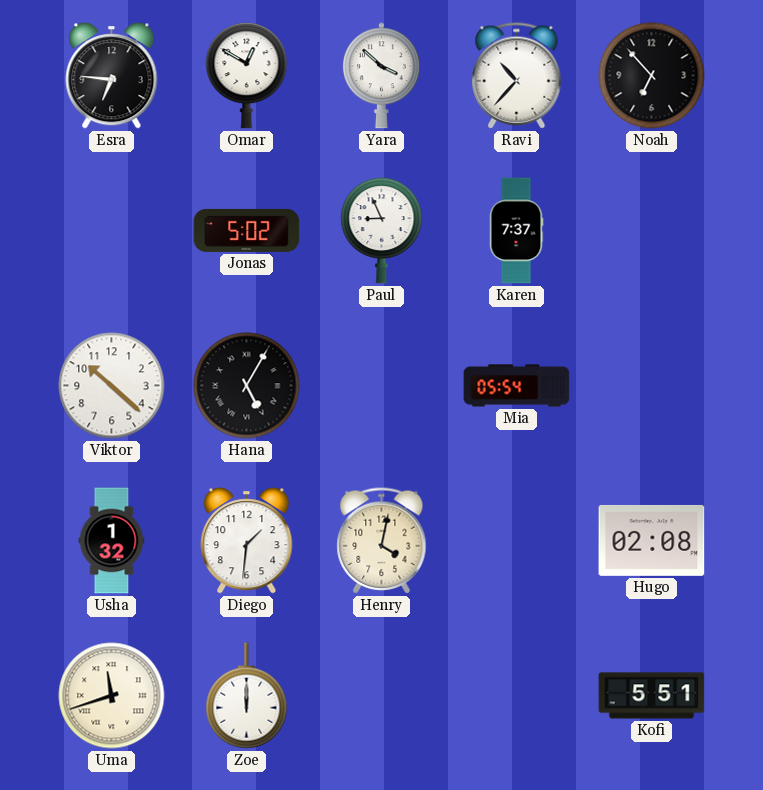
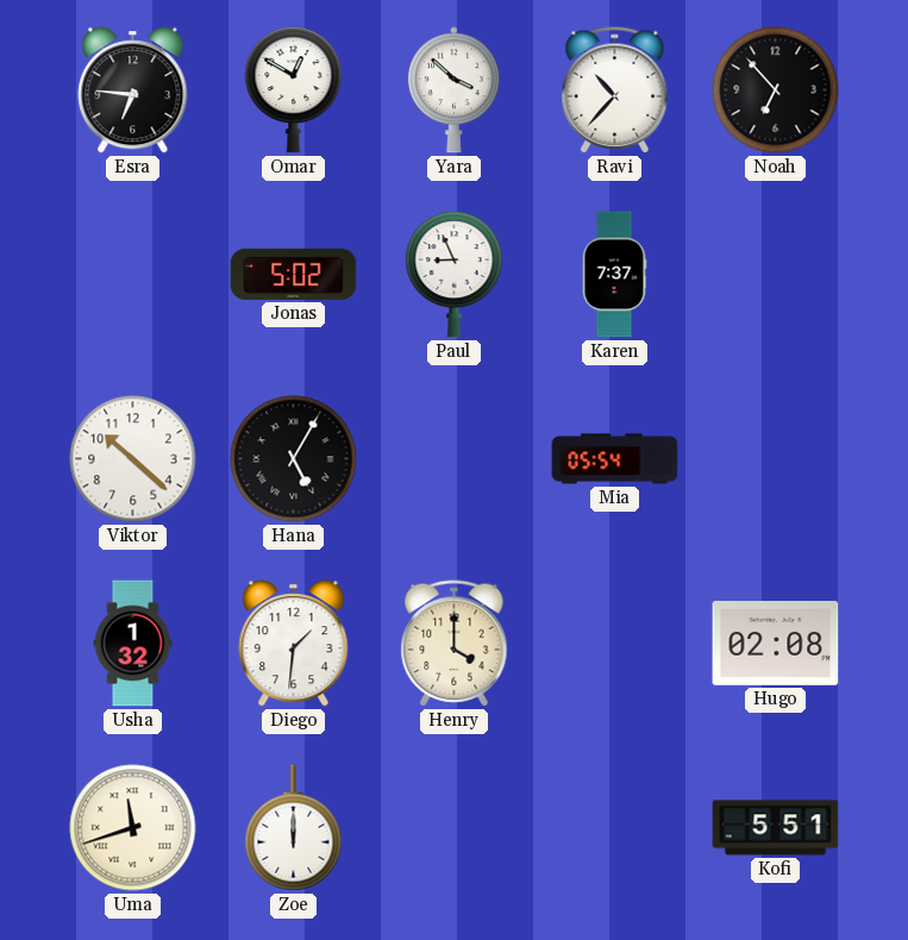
Henry: 4:02 -> 4:00
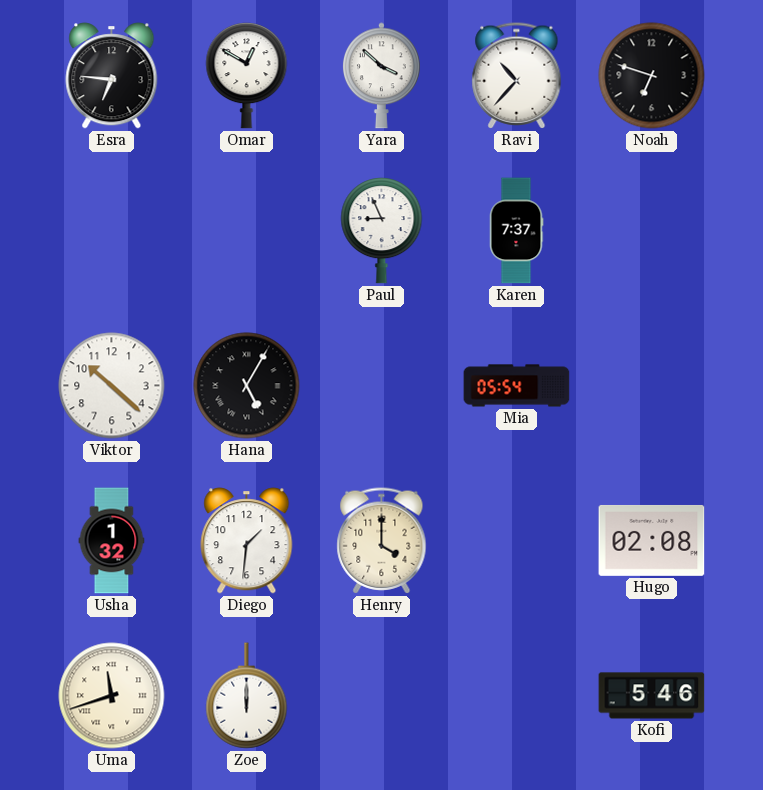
Noah: 6:53 -> 6:48
Jonas: 5:02 -> none
Kofi: 5:51 -> 5:46
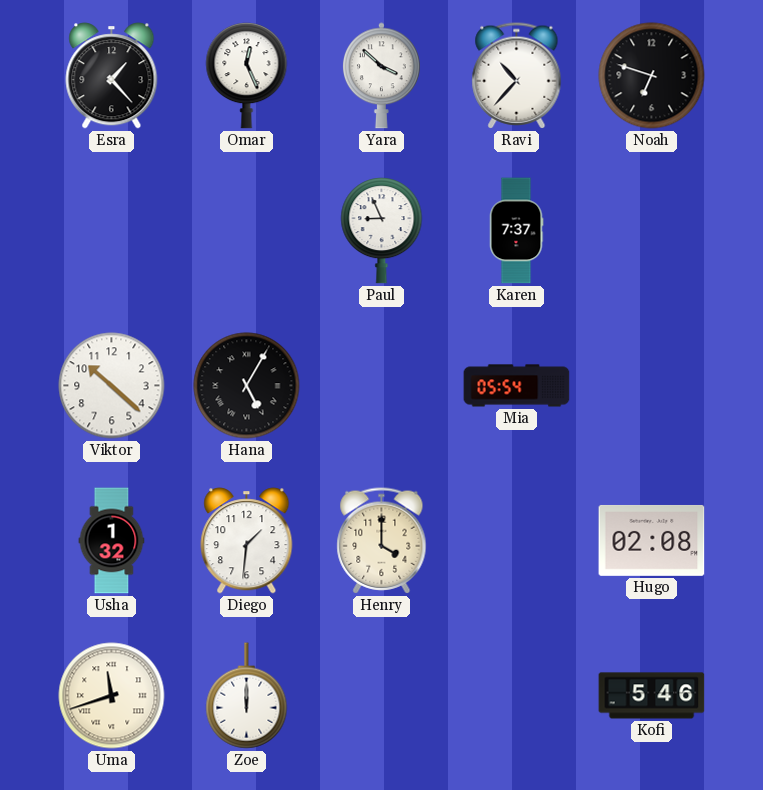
Esra: 6:46 -> 1:23
Omar: 12:50 -> 12:26
